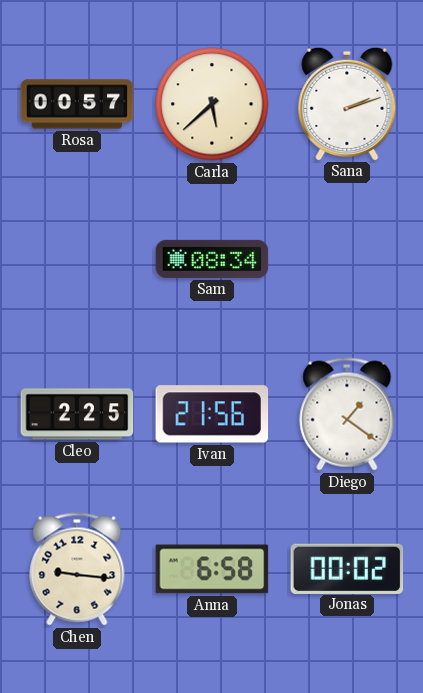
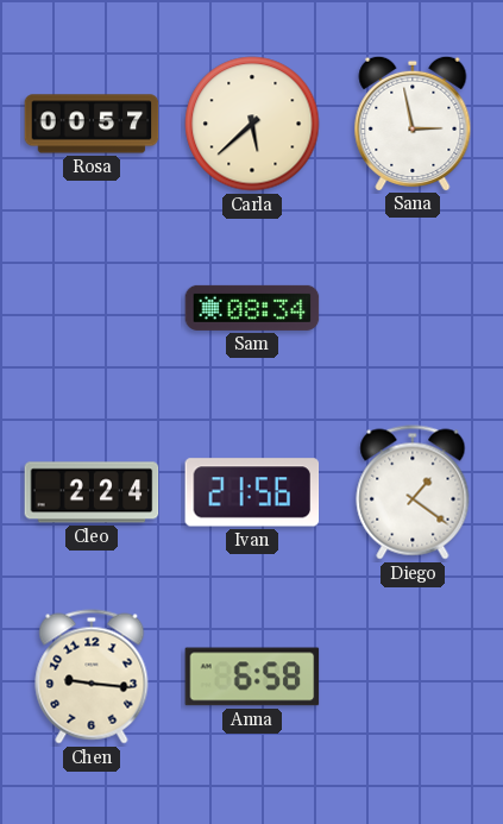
Sana: 2:12 -> 2:58
Cleo: 2:25 -> 2:24
Jonas: 00:02 -> none
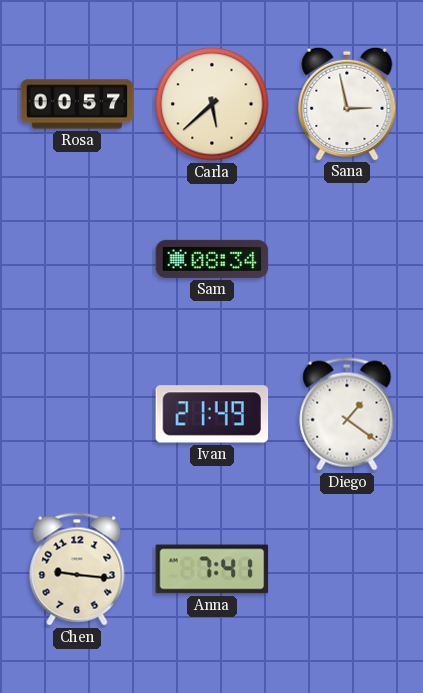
Cleo: 2:24 -> none
Ivan: 21:56 -> 21:49
Anna: 6:58 -> 7:41
